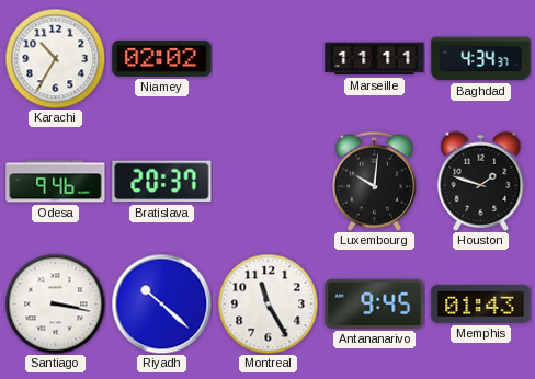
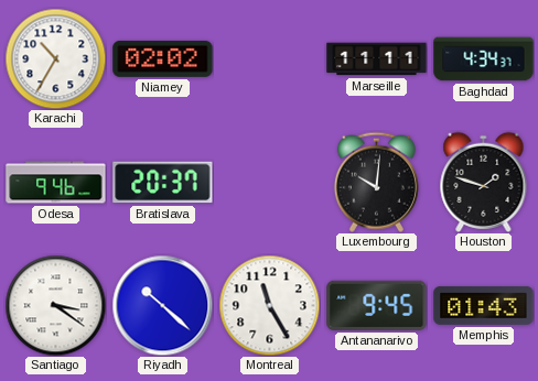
Santiago: 3:17 -> 3:21
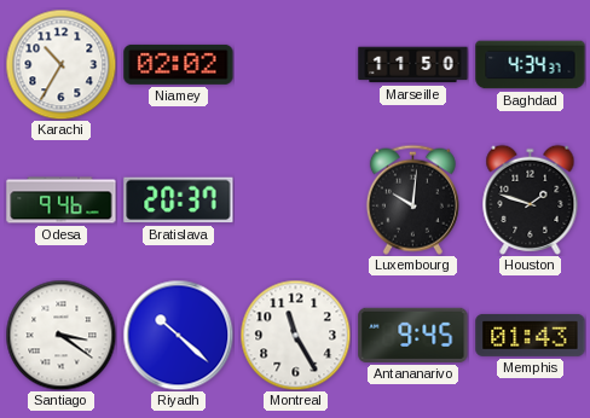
Marseille: 11:11 -> 11:50
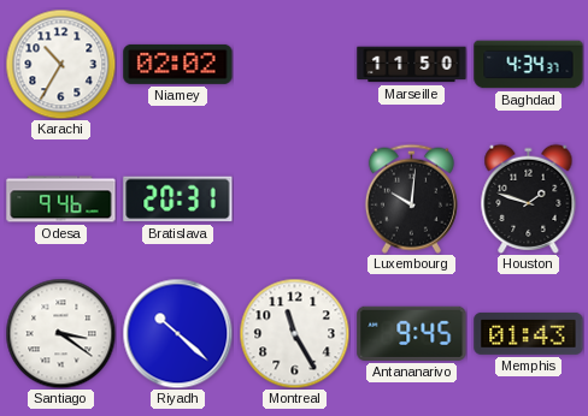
Bratislava: 20:37 -> 20:31
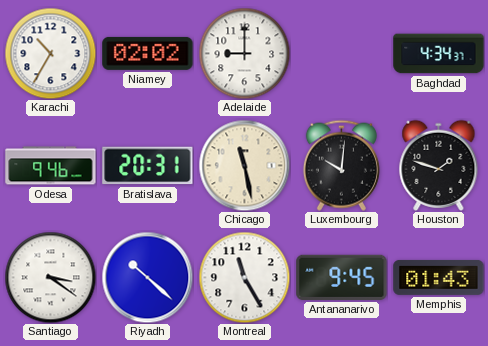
Adelaide: none -> 9:00
Marseille: 11:50 -> none
Chicago: none -> 11:28
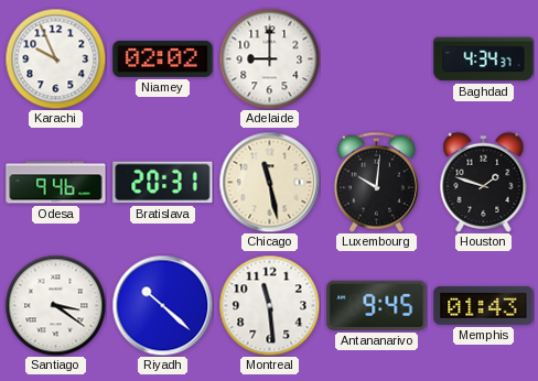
Karachi: 10:35 -> 9:56
Montreal: 11:25 -> 11:29
